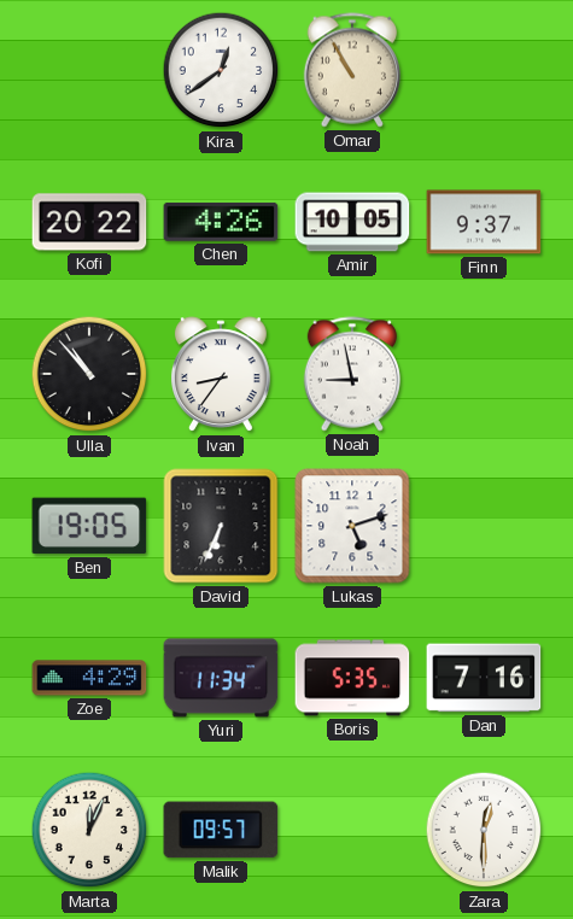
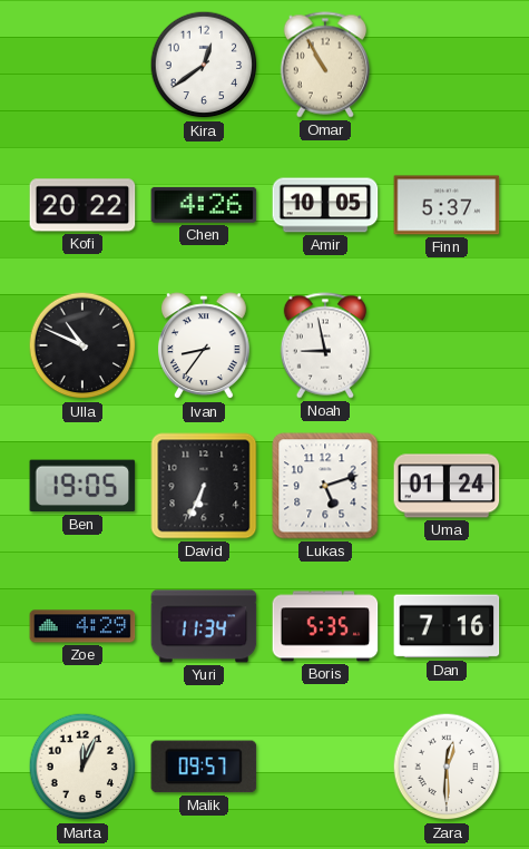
Finn: 9:37 -> 5:37
Ulla: 10:53 -> 10:49
Uma: none -> 01:24
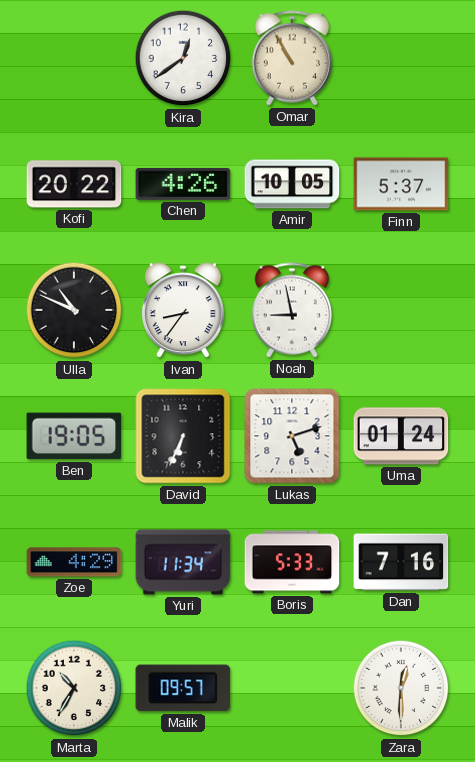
Boris: 5:35 -> 5:33
Marta: 12:04 -> 10:35
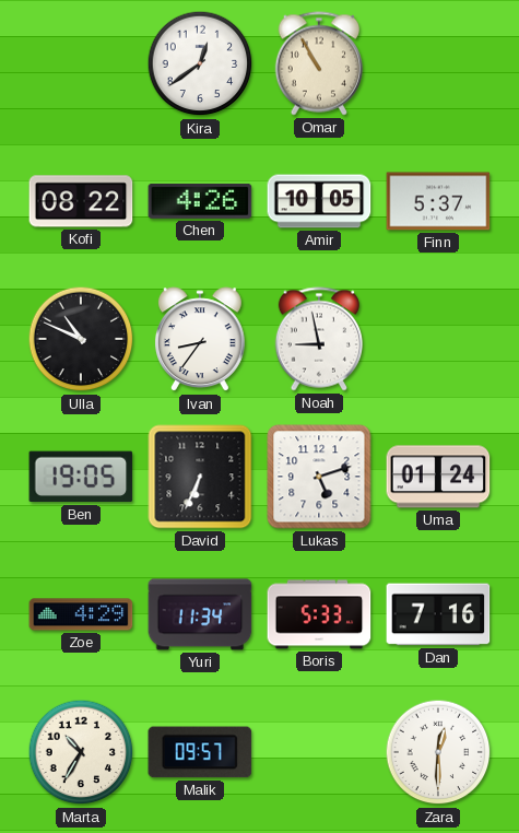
Kofi: 20:22 -> 08:22
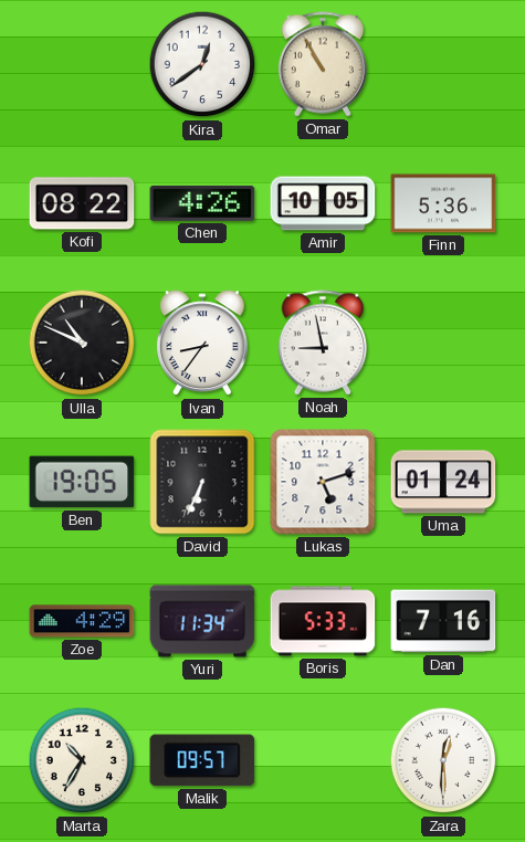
Finn: 5:37 -> 5:36
